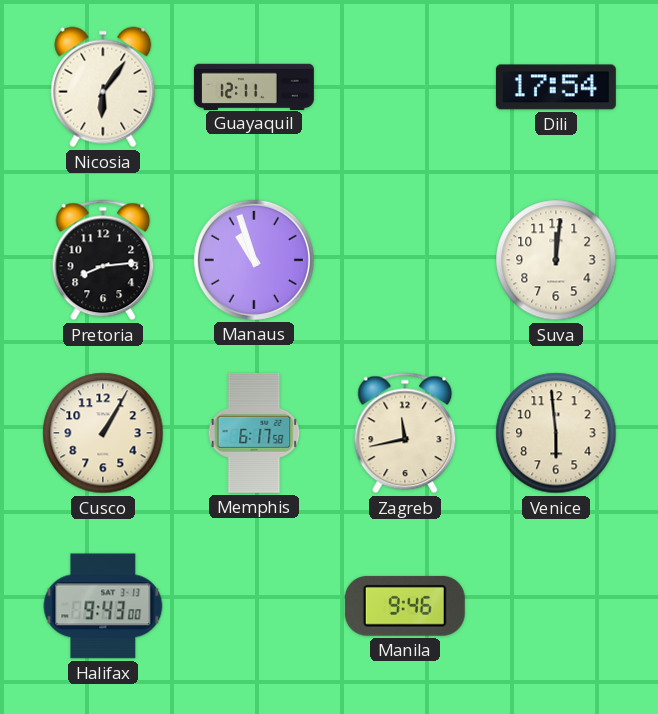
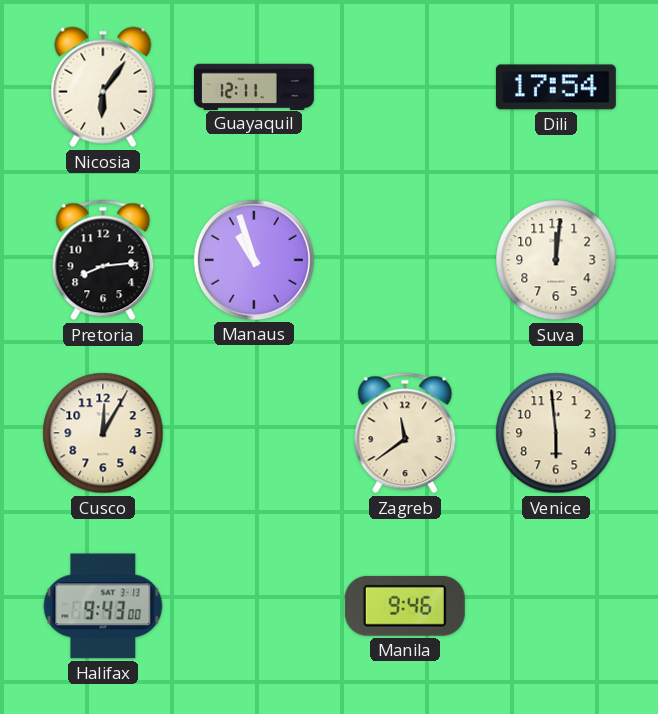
Cusco: 1:05 -> 12:05
Memphis: 6:17 -> none
Zagreb: 11:43 -> 11:39
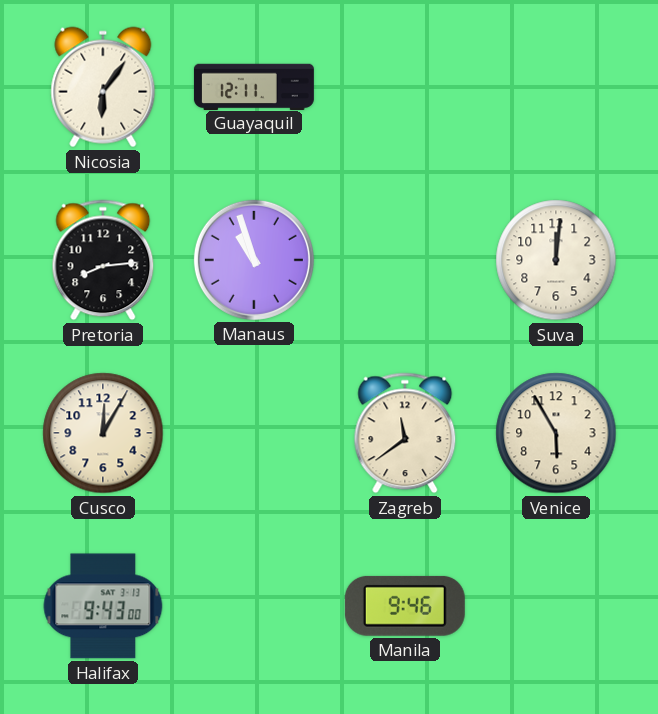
Dili: 17:54 -> none
Venice: 5:59 -> 5:55
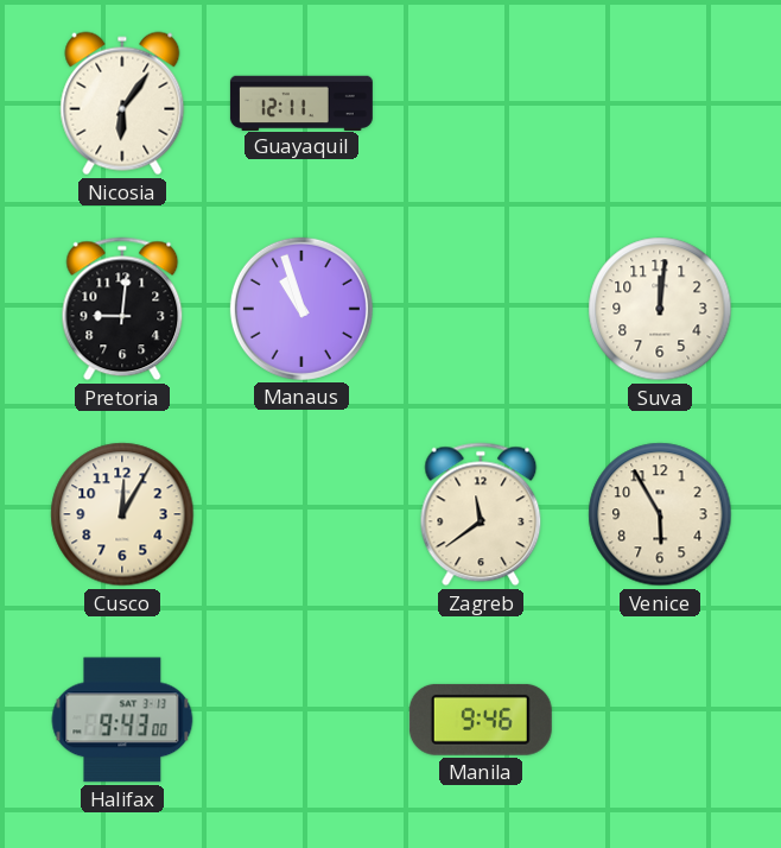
Pretoria: 8:14 -> 9:01
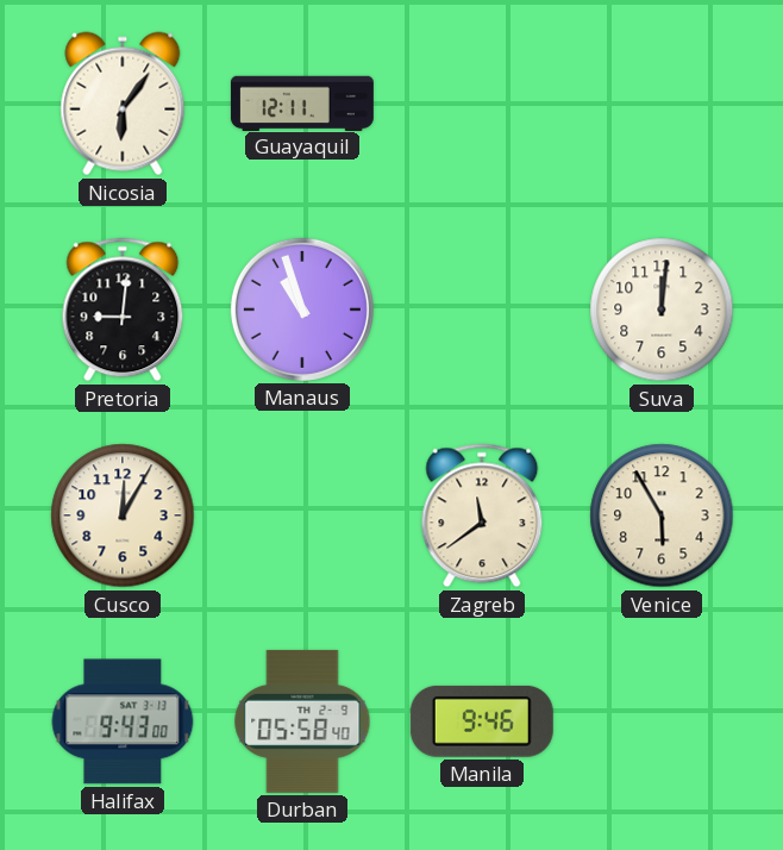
Durban: none -> 05:58
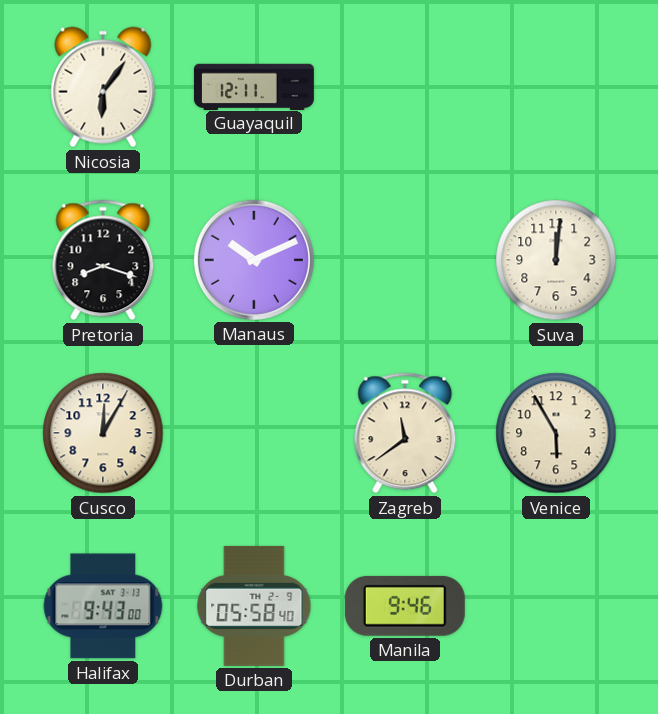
Pretoria: 9:01 -> 8:18
Manaus: 10:57 -> 10:11
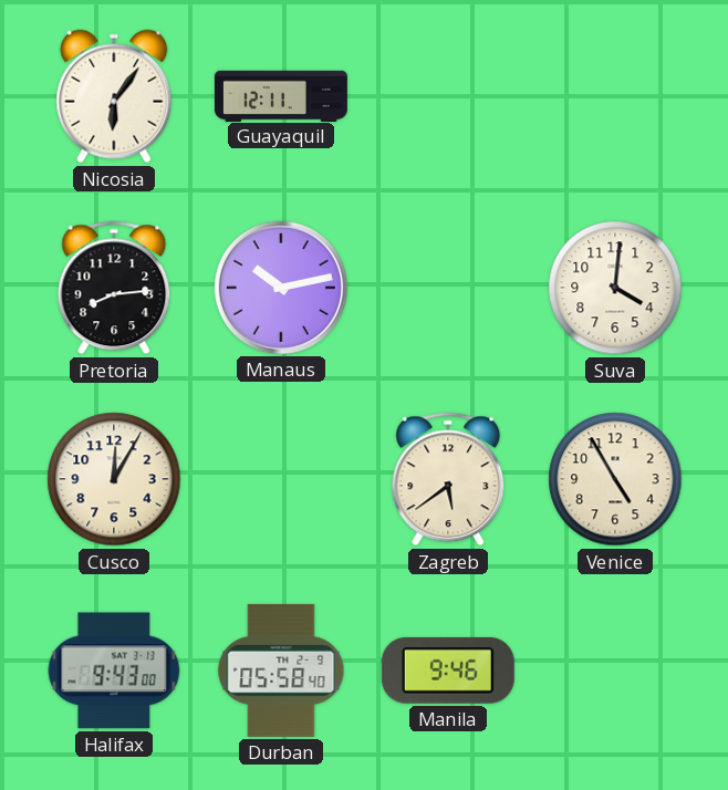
Pretoria: 8:18 -> 8:14
Manaus: 10:11 -> 10:13
Suva: 12:01 -> 4:01
Zagreb: 11:39 -> 5:39
Venice: 5:55 -> 4:55
